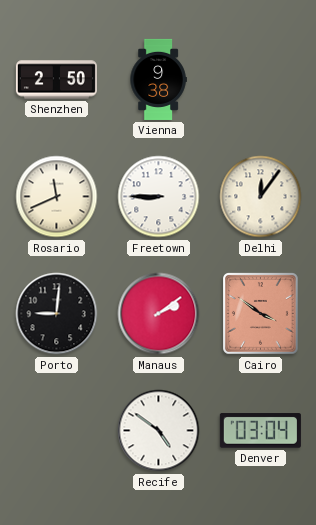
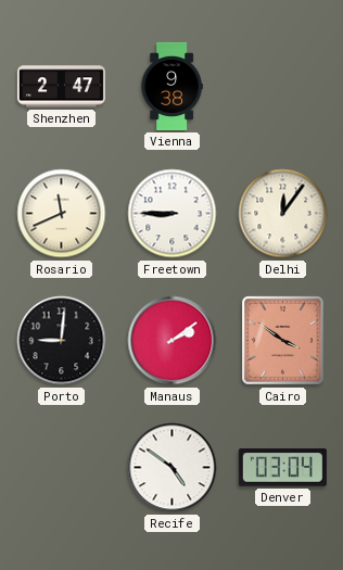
Shenzhen: 2:50 -> 2:47
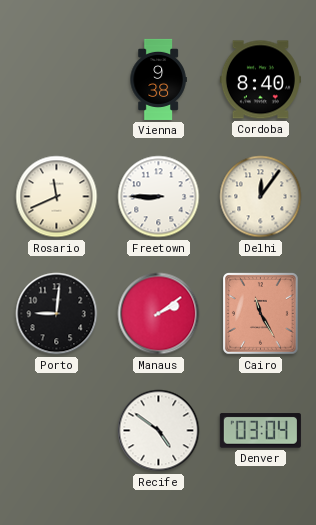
Shenzhen: 2:47 -> none
Cordoba: none -> 8:40
Cairo: 3:51 -> 11:25
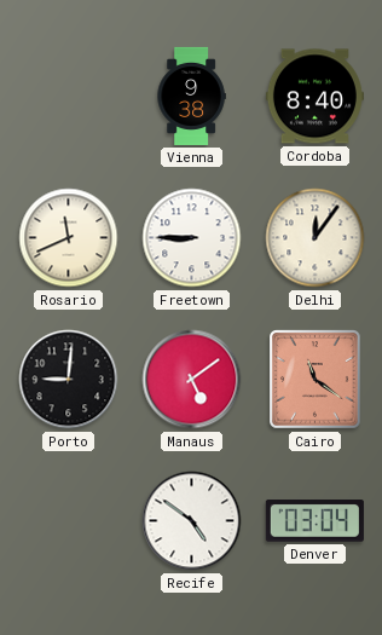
Manaus: 2:09 -> 5:09
Cairo: 11:25 -> 11:21
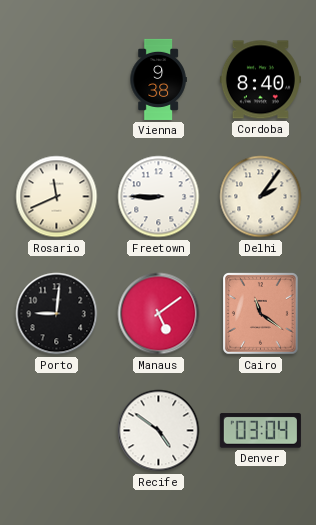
Delhi: 12:06 -> 2:06
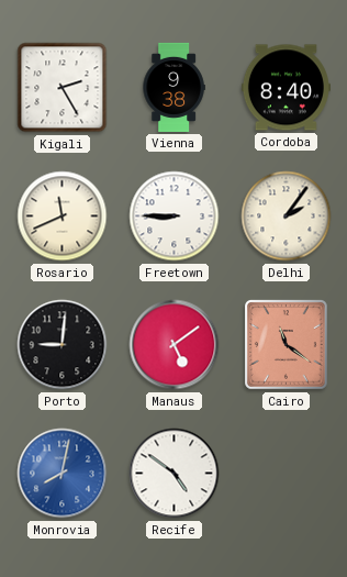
Kigali: none -> 2:25
Monrovia: none -> 8:02
Denver: 03:04 -> none
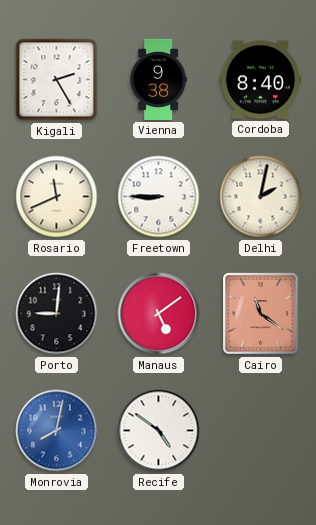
Delhi: 2:06 -> 2:02
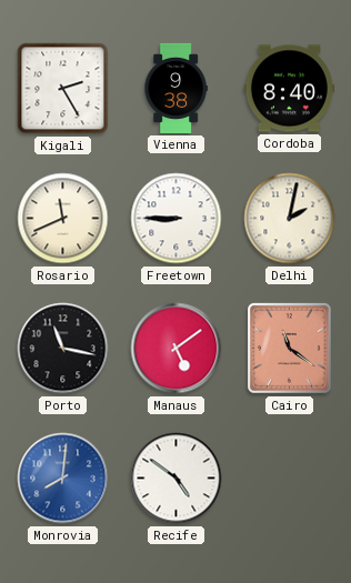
Porto: 9:01 -> 11:17
Monrovia: 8:02 -> 8:01
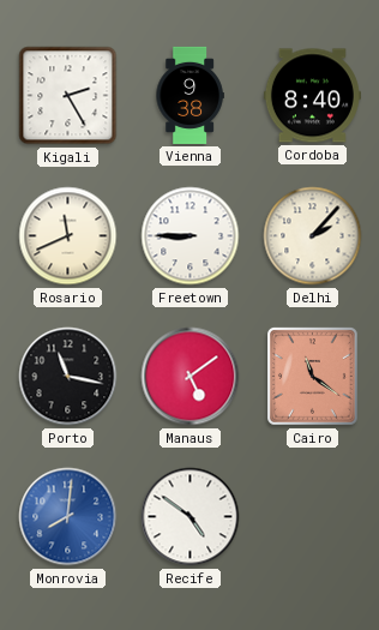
Delhi: 2:02 -> 2:07
